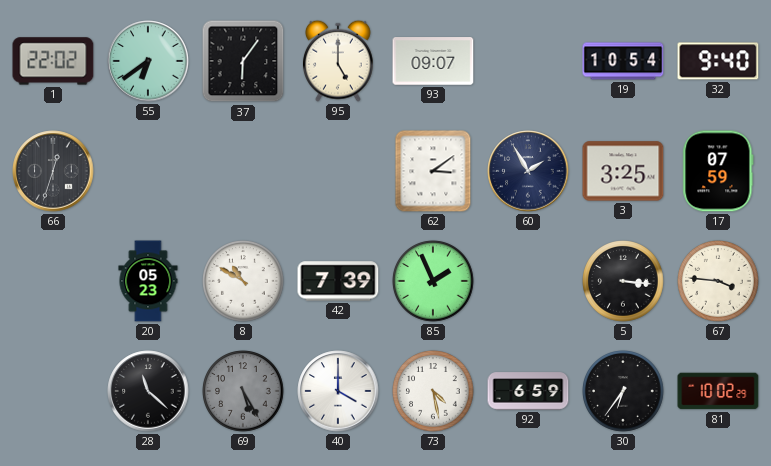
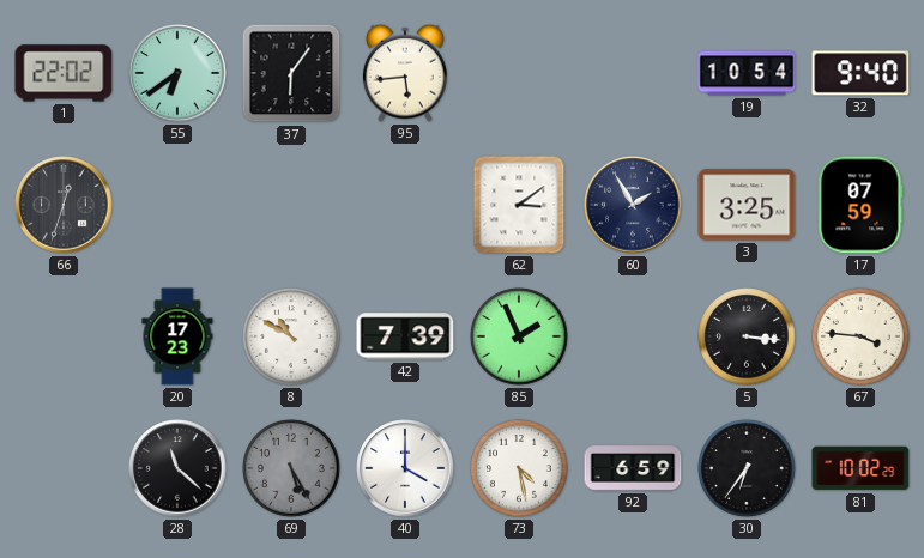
95: 5:00 -> 5:44
93: 09:07 -> none
20: 05:23 -> 17:23
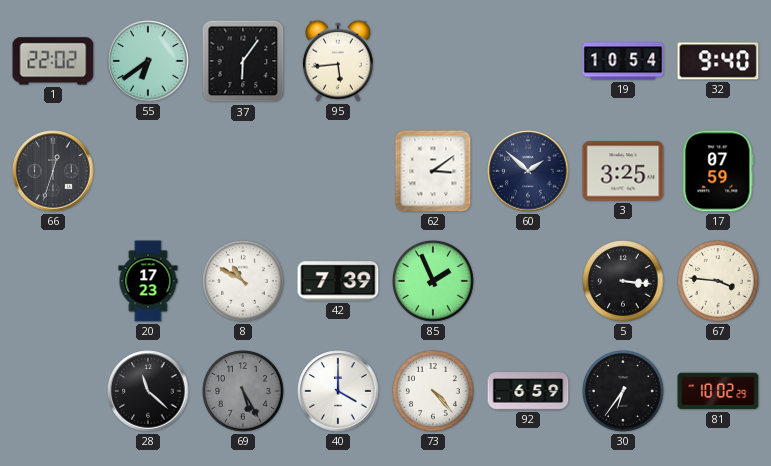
60: 1:55 -> 1:52
73: 4:28 -> 4:23
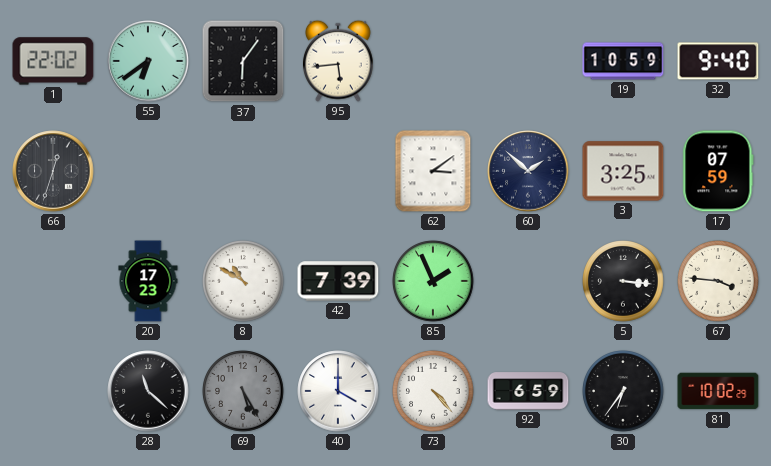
19: 10:54 -> 10:59
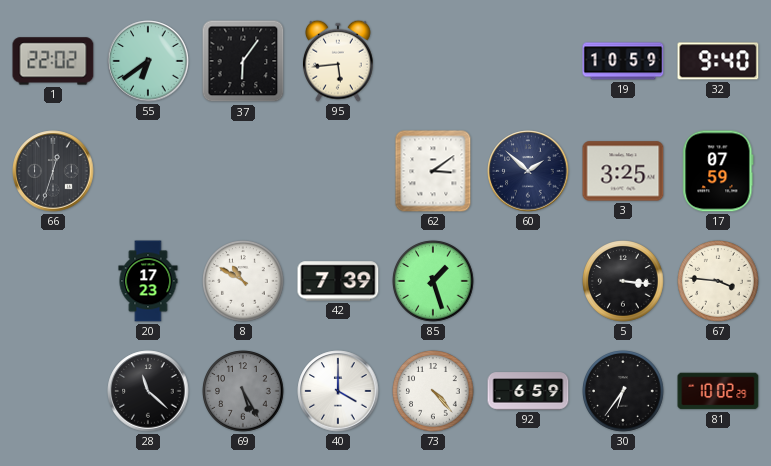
85: 1:56 -> 1:27
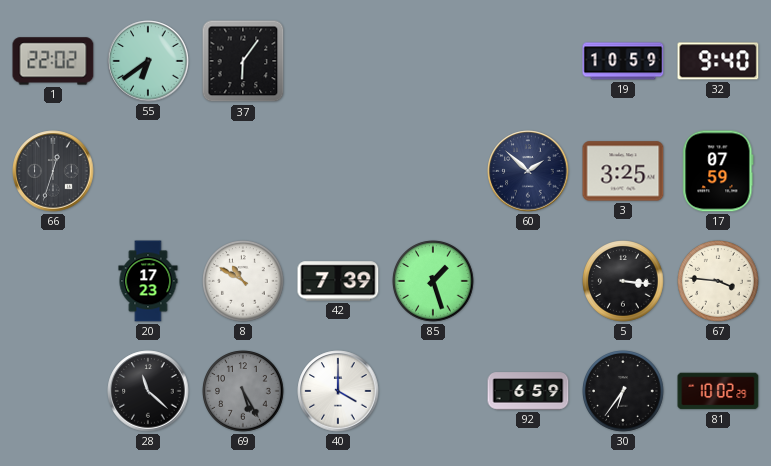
95: 5:44 -> none
62: 3:09 -> none
73: 4:23 -> none
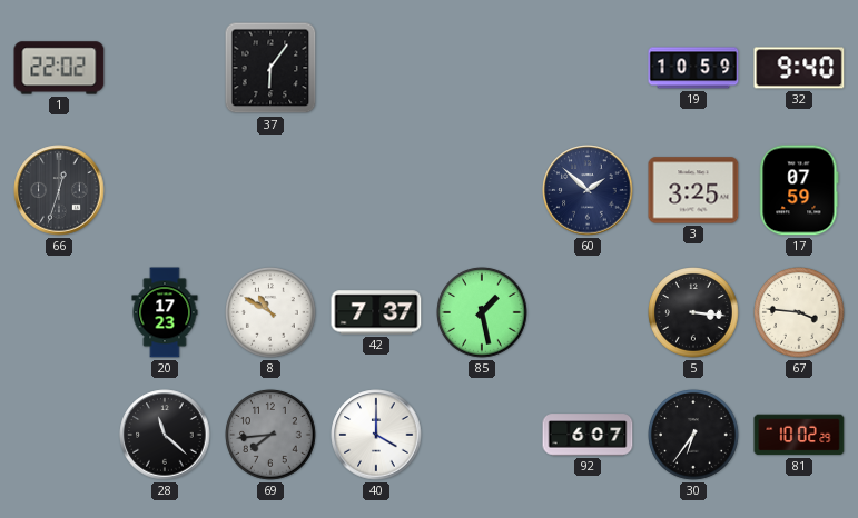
55: 6:39 -> none
42: 7:39 -> 7:37
85: 1:27 -> 1:28
69: 5:25 -> 7:44
92: 6:59 -> 6:07
